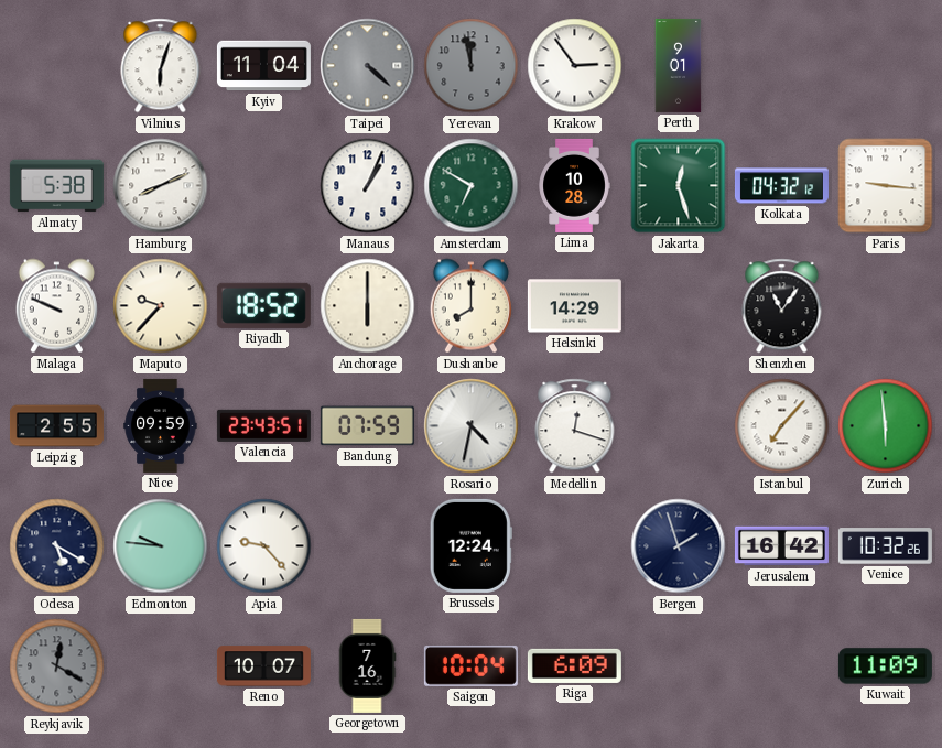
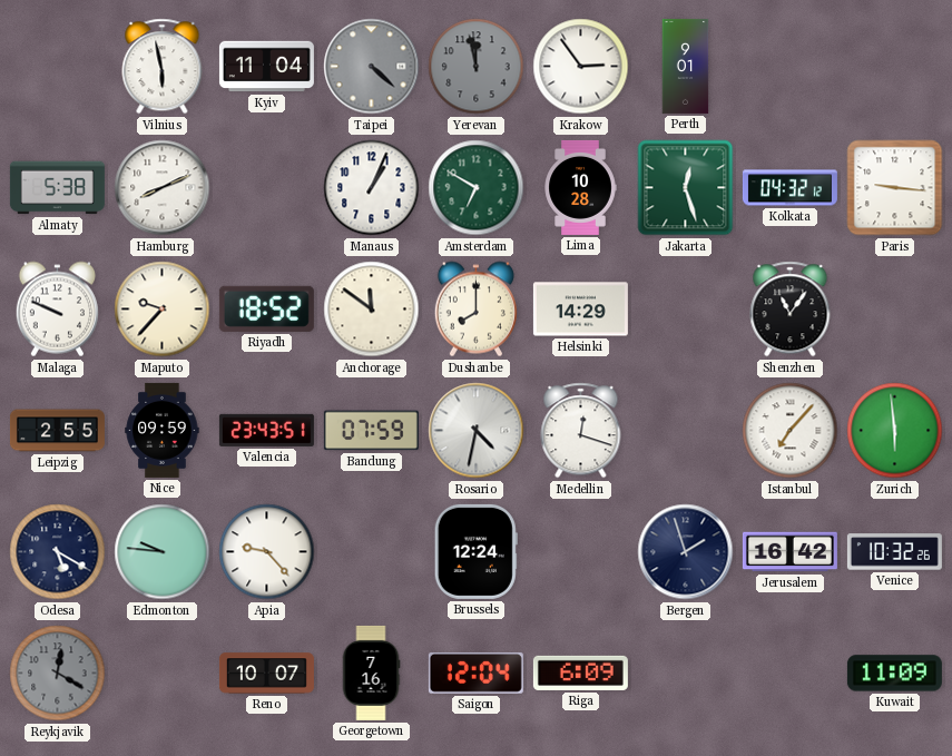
Vilnius: 6:03 -> 5:58
Anchorage: 6:00 -> 11:51
Saigon: 10:04 -> 12:04
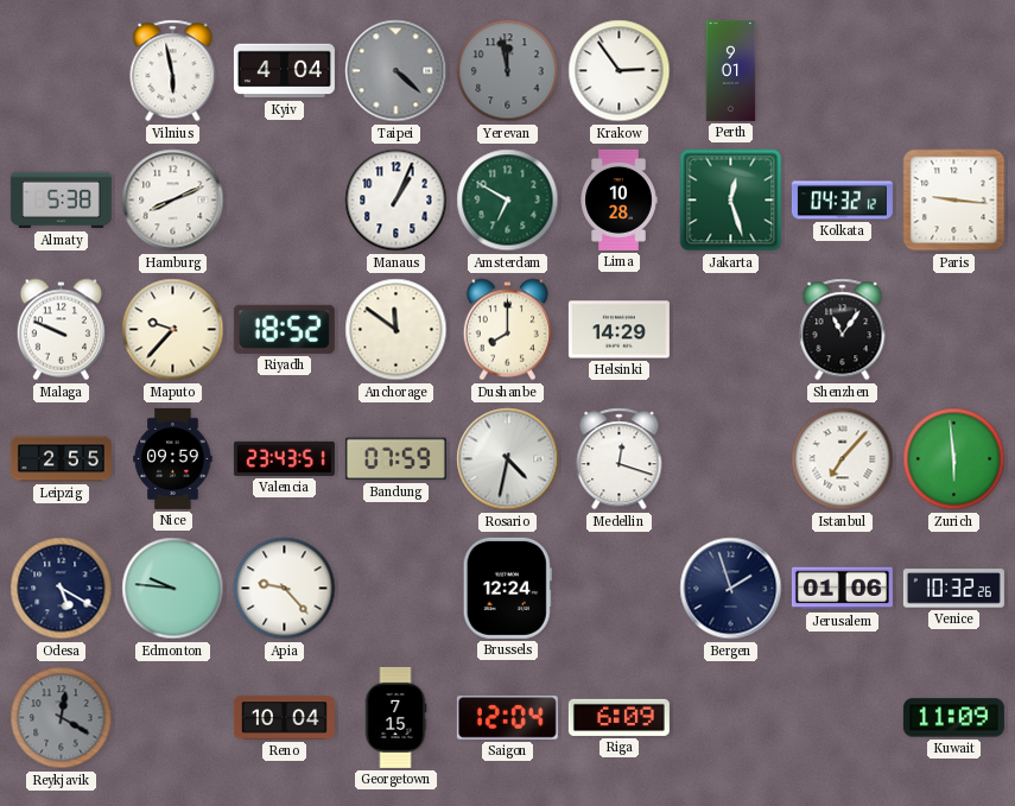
Kyiv: 11:04 -> 4:04
Jerusalem: 16:42 -> 01:06
Reno: 10:07 -> 10:04
Georgetown: 7:16 -> 7:15
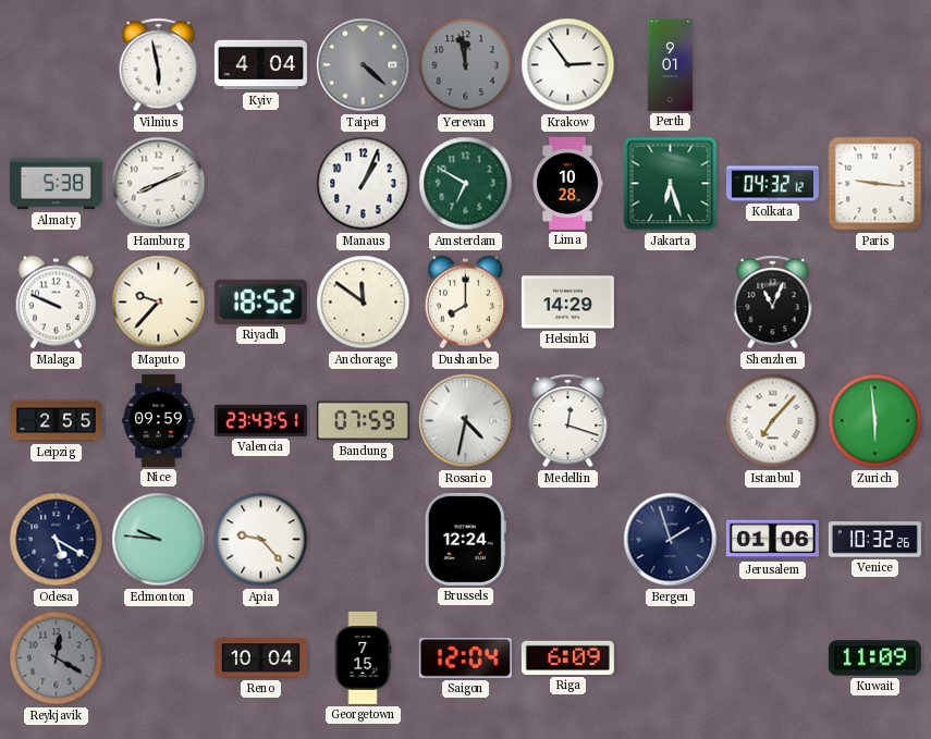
Jakarta: 12:27 -> 6:27
Shenzhen: 11:06 -> 11:04
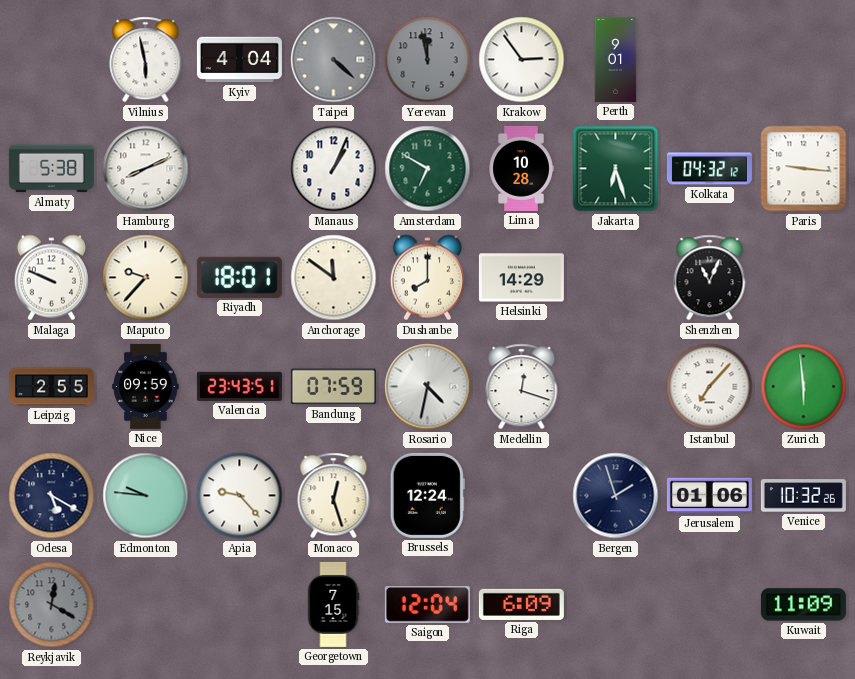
Riyadh: 18:52 -> 18:01
Monaco: none -> 12:27
Reno: 10:04 -> none
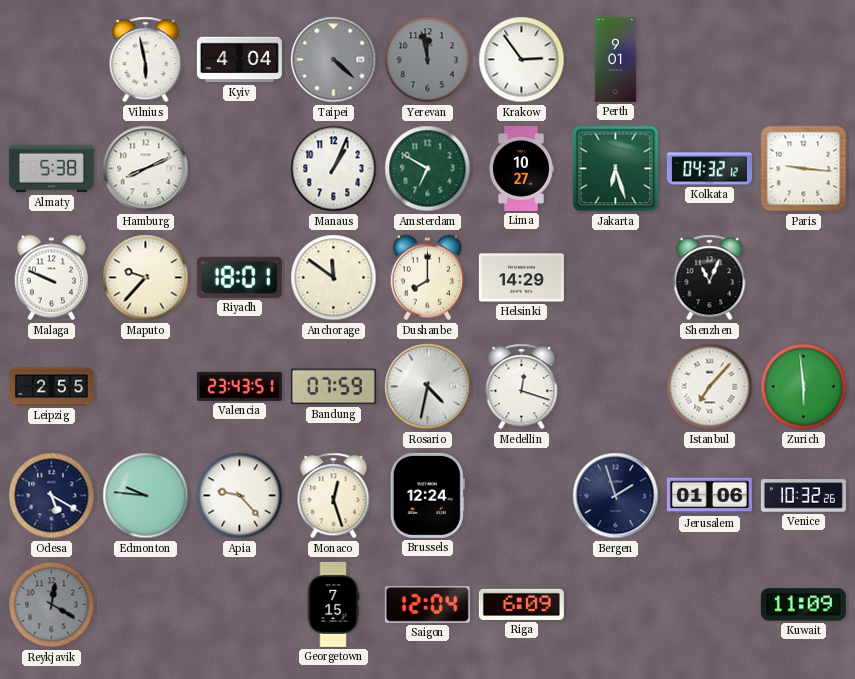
Lima: 10:28 -> 10:27
Nice: 09:59 -> none
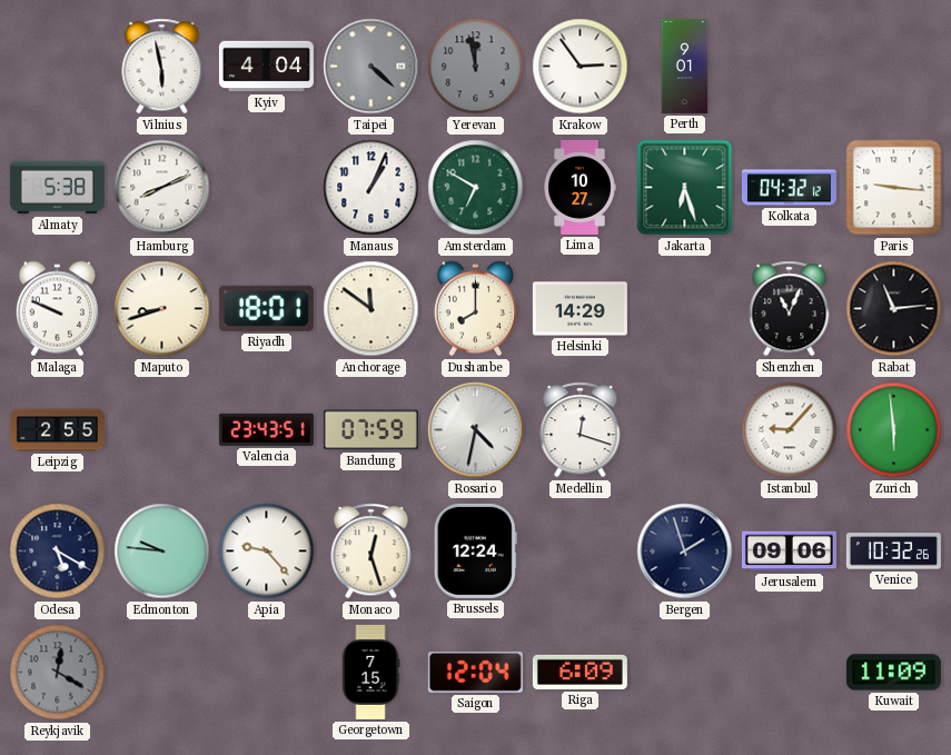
Maputo: 9:37 -> 8:42
Rabat: none -> 11:14
Istanbul: 7:07 -> 9:07
Jerusalem: 01:06 -> 09:06
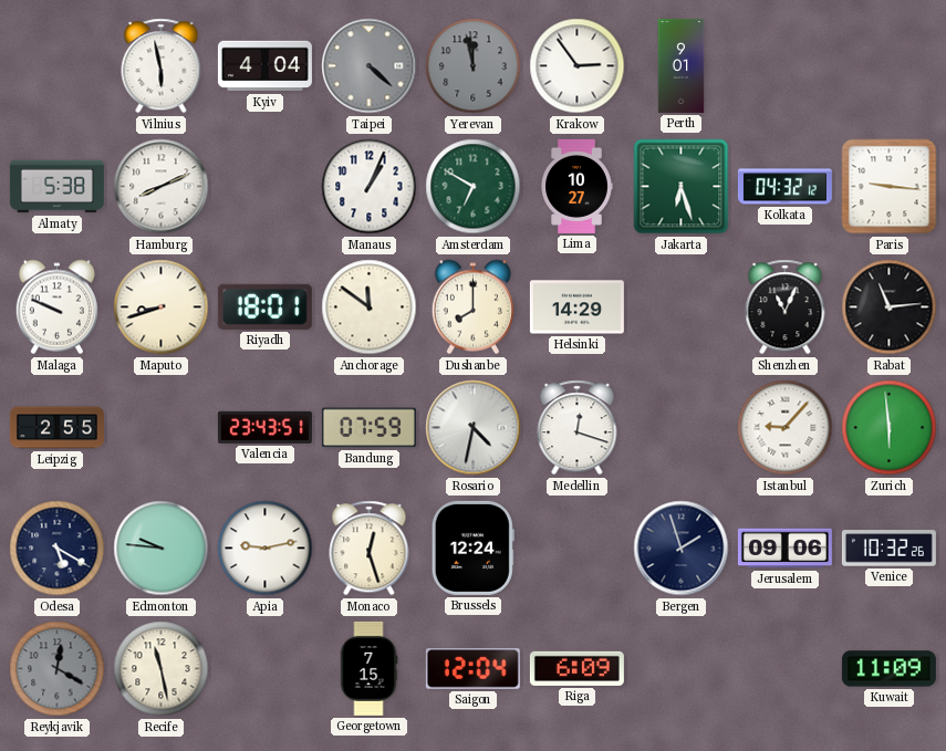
Apia: 9:23 -> 9:13
Recife: none -> 11:28
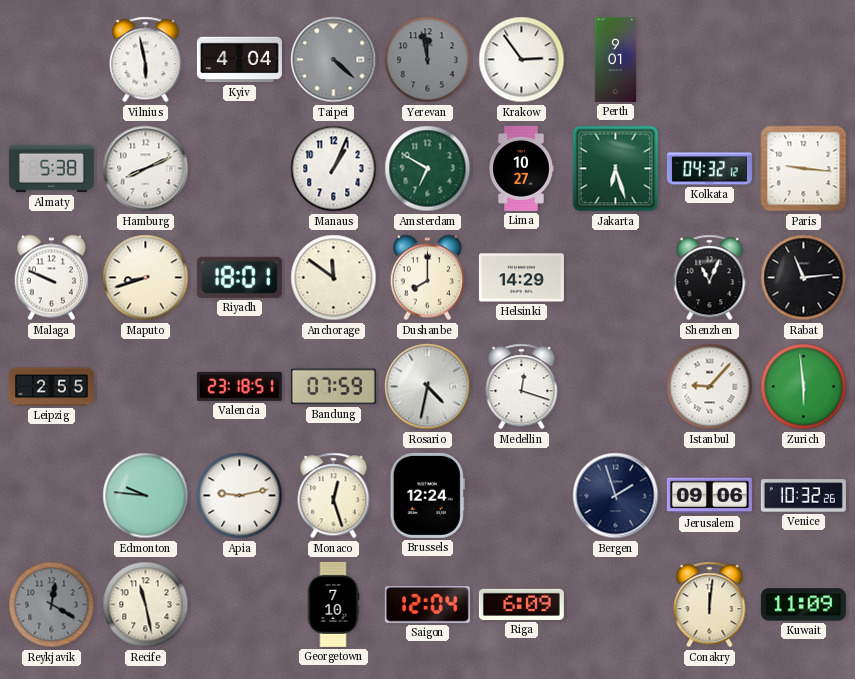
Valencia: 23:43 -> 23:18
Odesa: 5:20 -> none
Georgetown: 7:15 -> 7:10
Conakry: none -> 12:01
